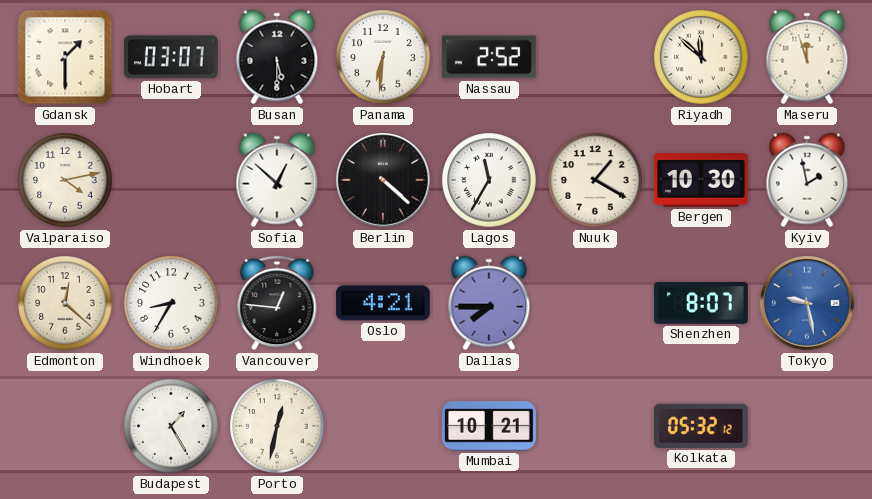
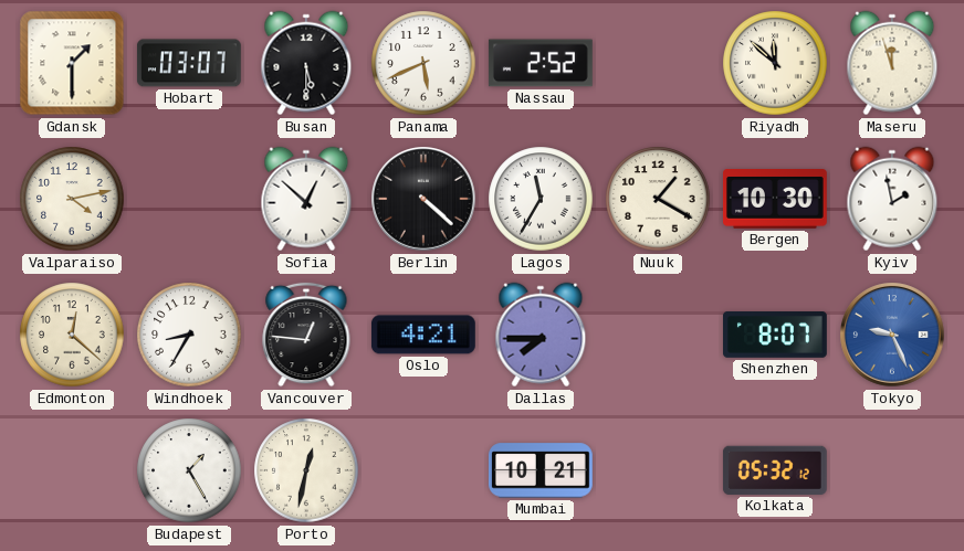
Panama: 6:31 -> 5:41
Tokyo: 9:28 -> 9:26
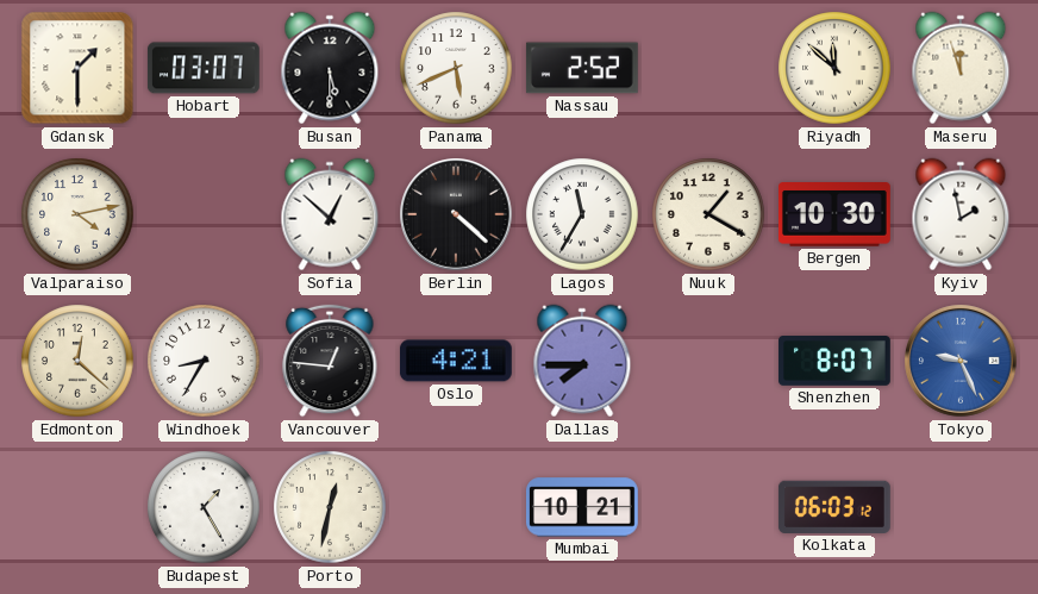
Kolkata: 05:32 -> 06:03
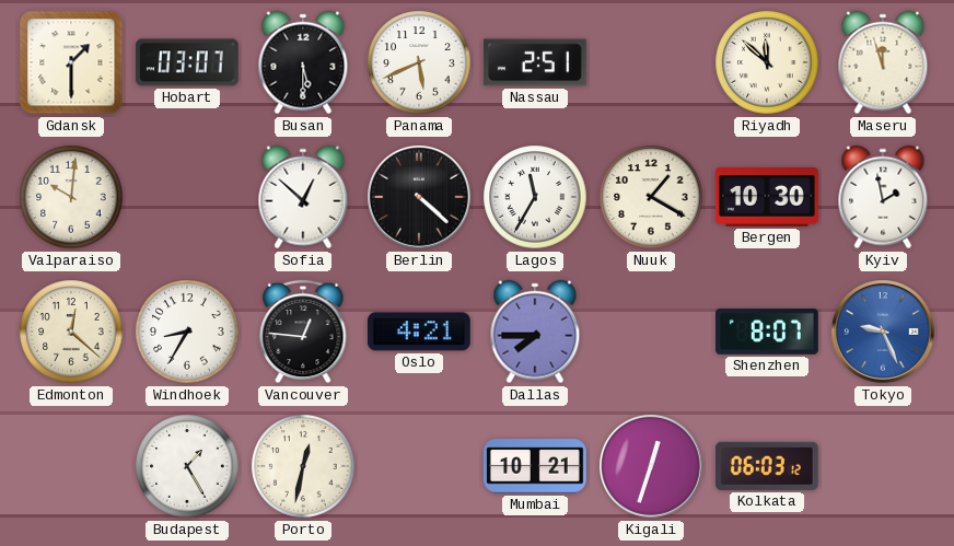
Nassau: 2:52 -> 2:51
Valparaiso: 4:13 -> 10:01
Kigali: none -> 12:33
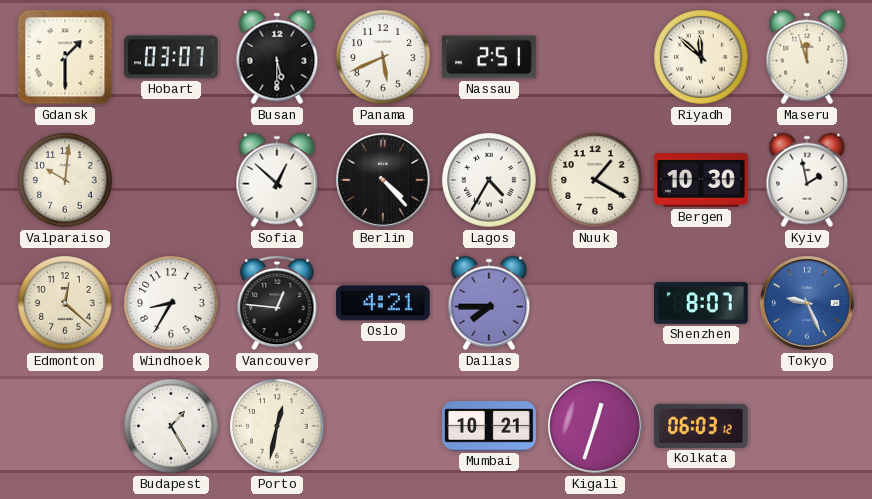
Berlin: 4:22 -> 4:23
Lagos: 11:35 -> 4:35
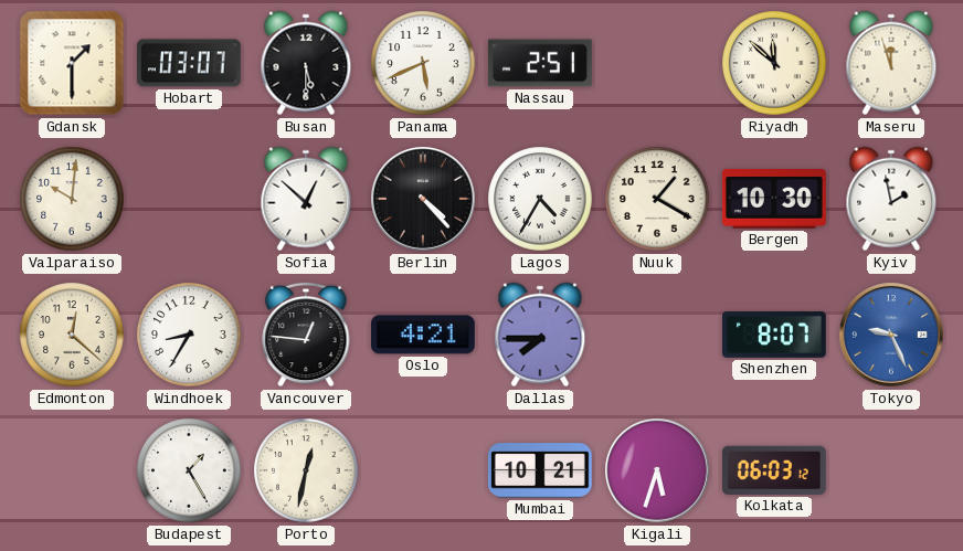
Kigali: 12:33 -> 5:33
